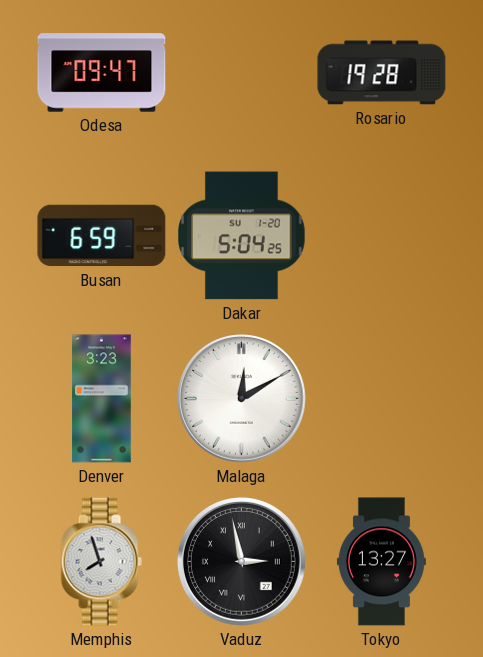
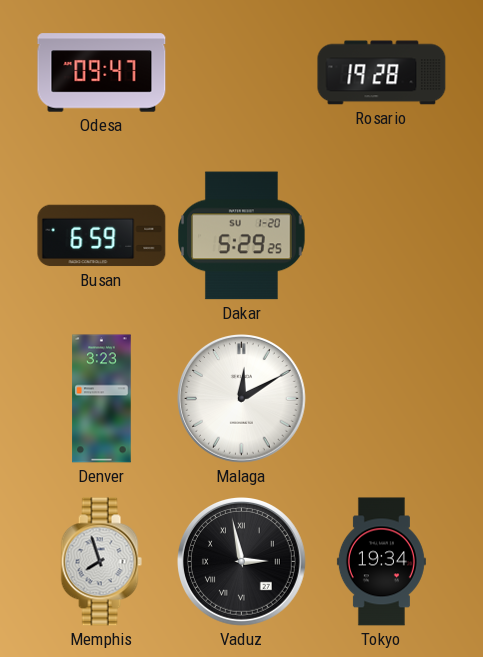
Dakar: 5:04 -> 5:29
Tokyo: 13:27 -> 19:34
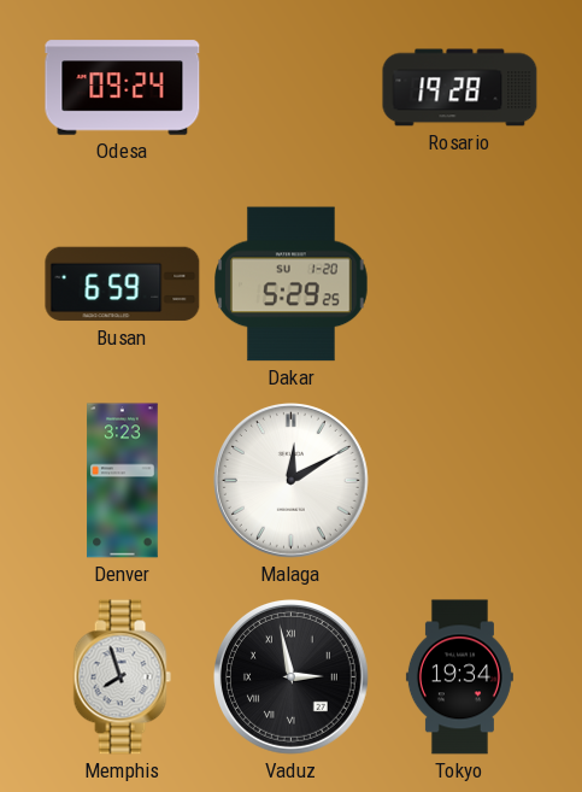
Odesa: 09:47 -> 09:24
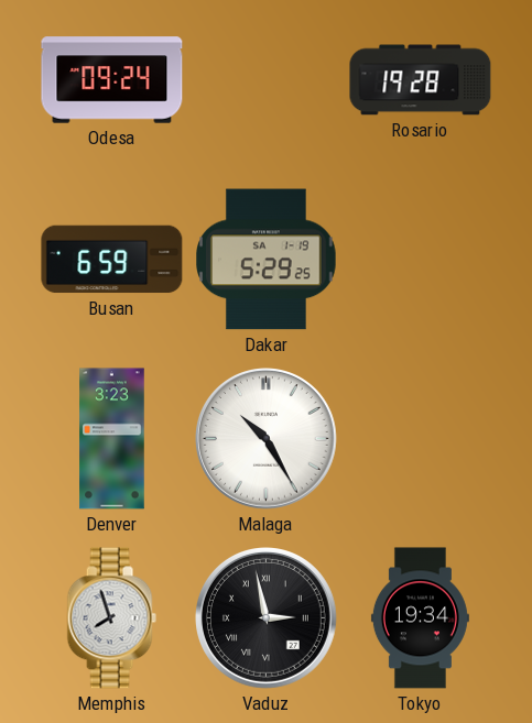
Dakar date: SU 1-20 -> SA 1-19
Malaga: 12:10 -> 10:25
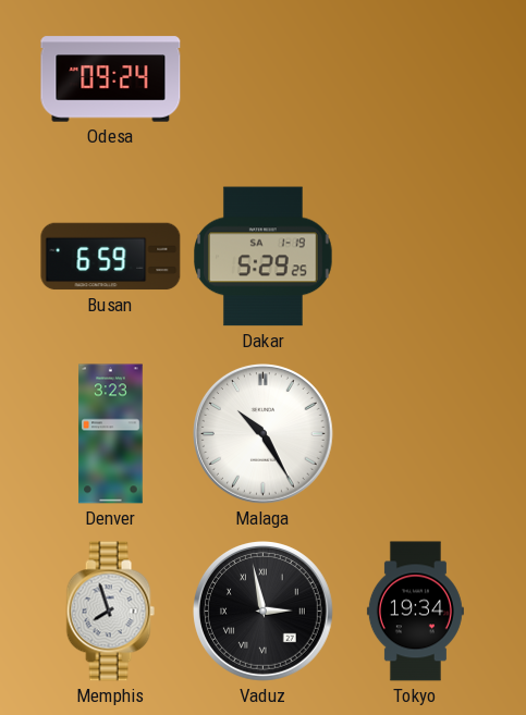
Rosario: 19:28 -> none
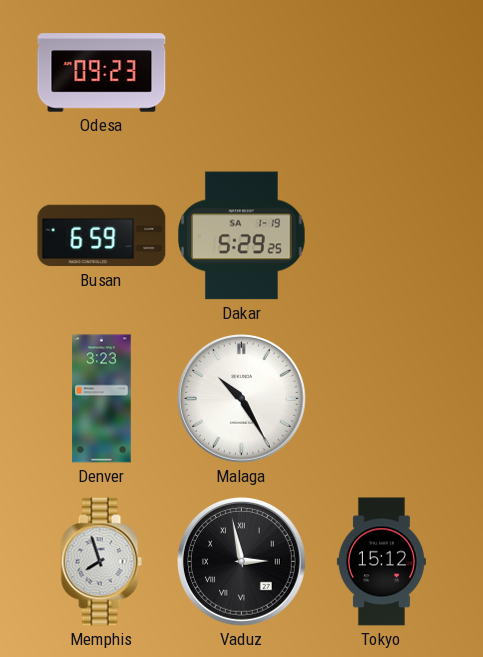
Odesa: 09:24 -> 09:23
Tokyo: 19:34 -> 15:12
